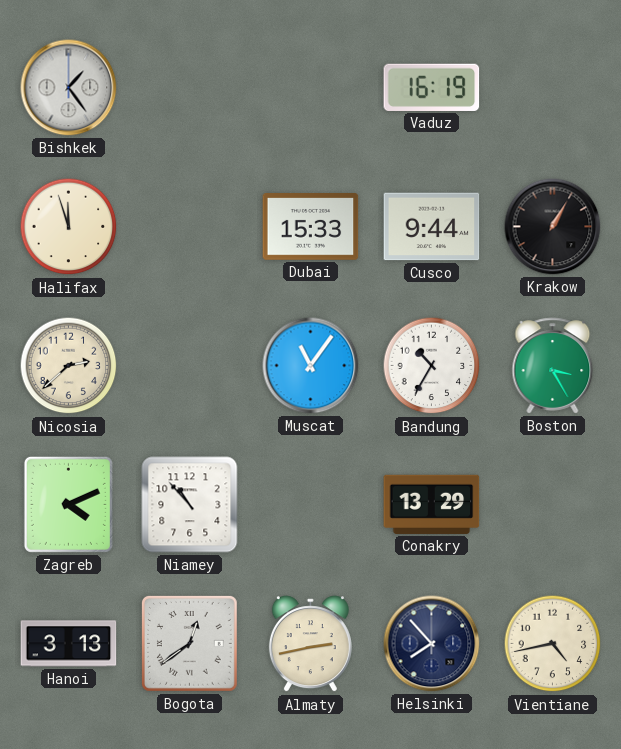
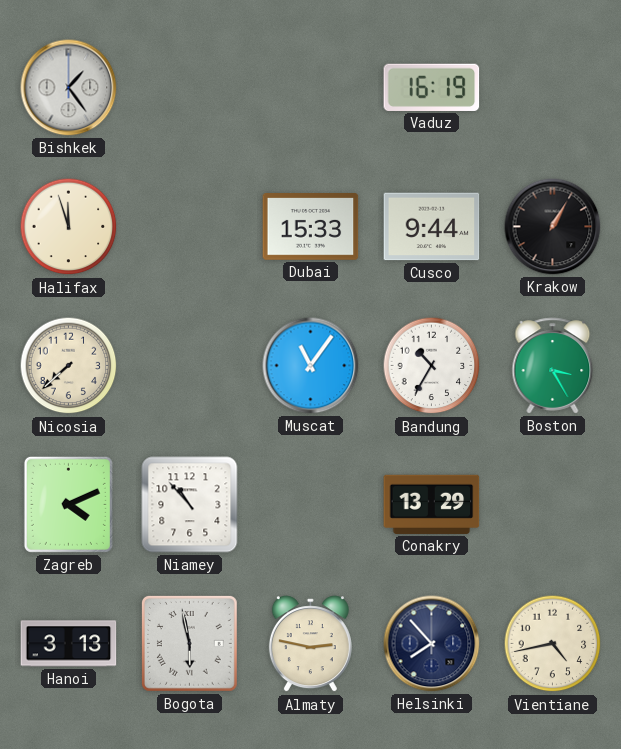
Nicosia: 2:38 -> 7:38
Bogota: 12:39 -> 5:58
Almaty: 2:43 -> 2:47
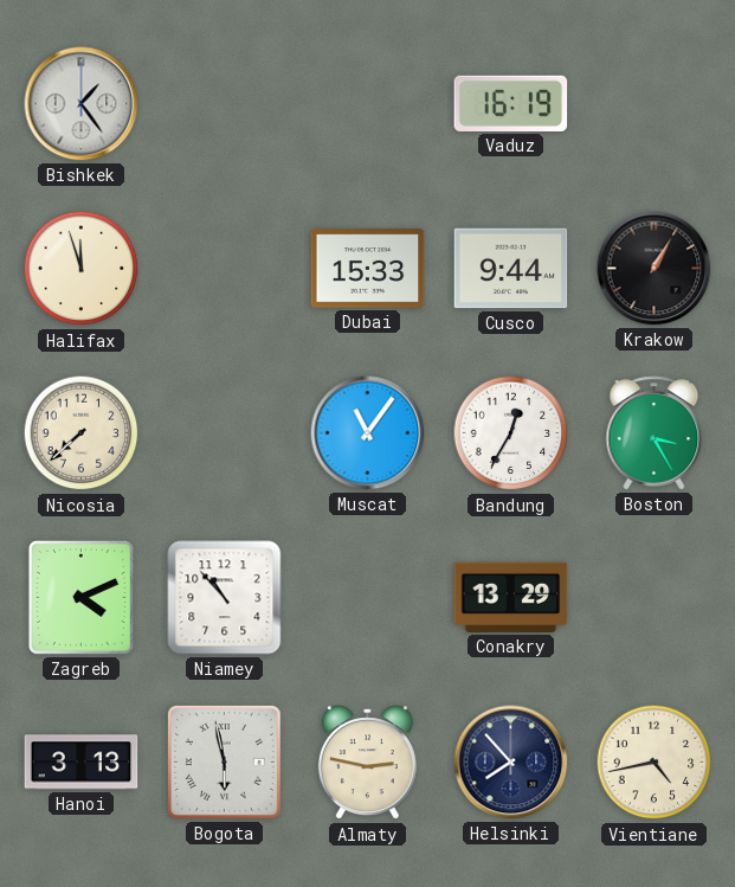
Bandung: 10:35 -> 12:35
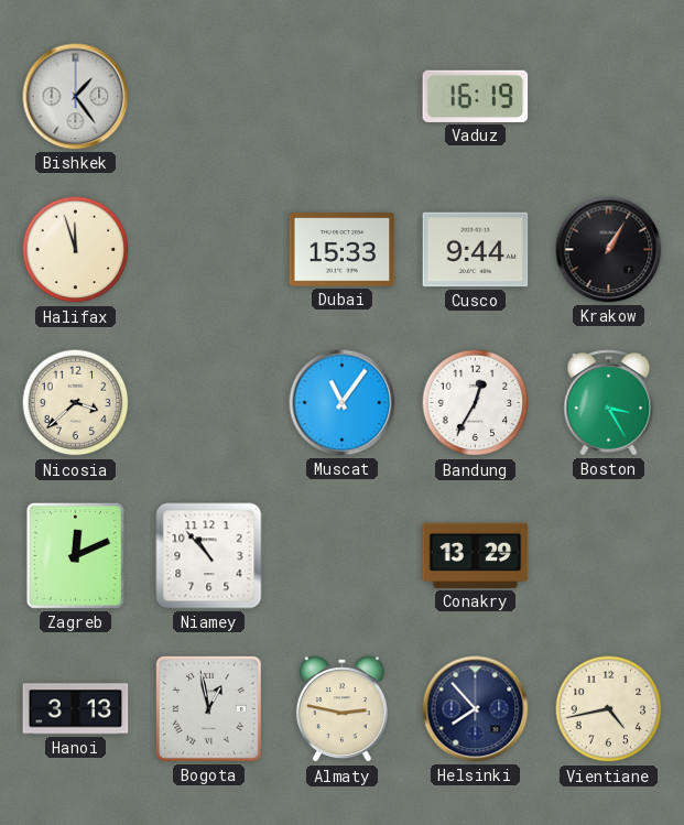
Nicosia: 7:38 -> 3:38
Zagreb: 4:11 -> 12:11
Bogota: 5:58 -> 12:58
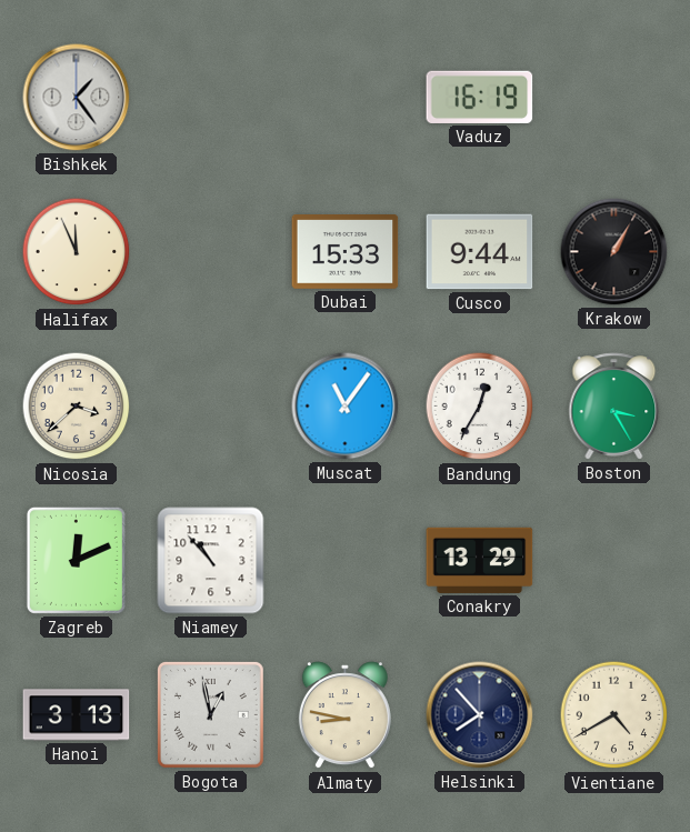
Halifax: 11:57 -> 11:56
Almaty: 2:47 -> 8:47
Vientiane: 4:43 -> 4:40
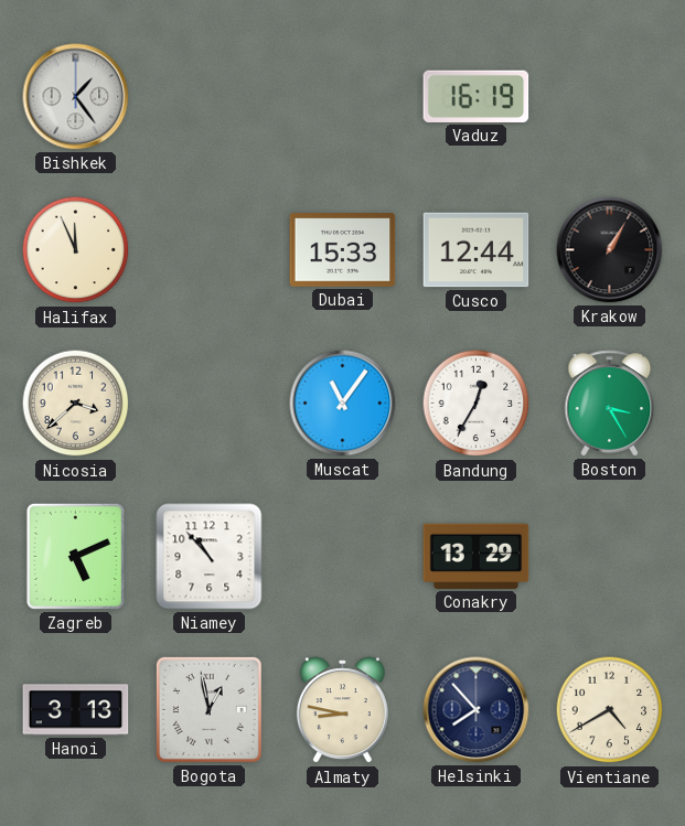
Cusco: 9:44 -> 12:44
Zagreb: 12:11 -> 5:11
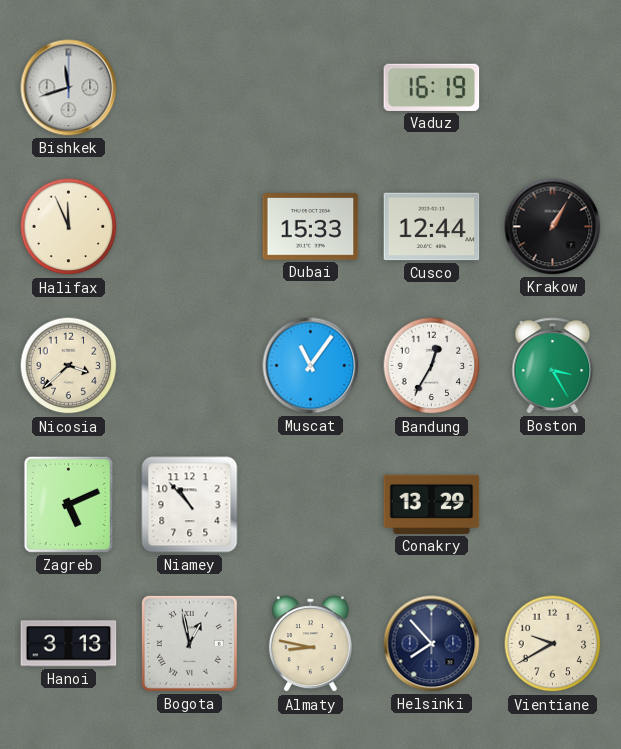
Bishkek: 1:24 -> 11:42
Vientiane: 4:40 -> 9:40
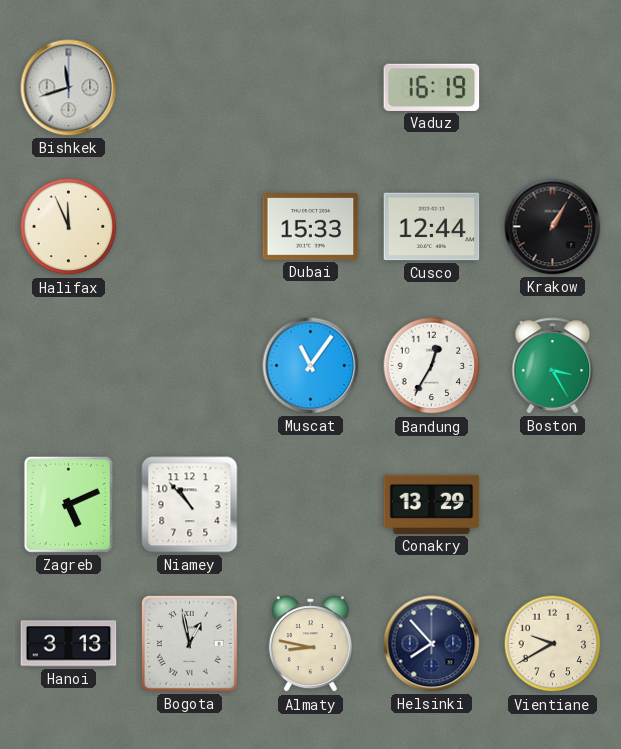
Nicosia: 3:38 -> none
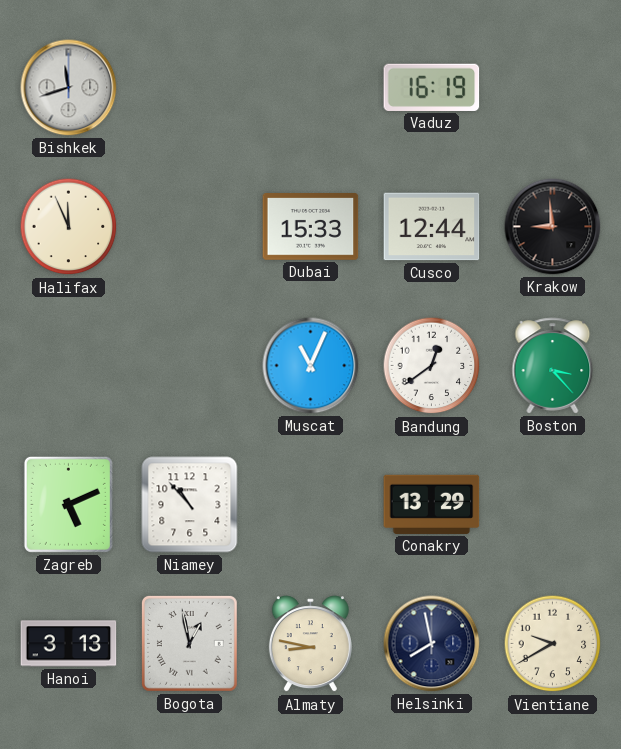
Krakow: 1:05 -> 8:59
Muscat: 11:06 -> 11:04
Bandung: 12:35 -> 12:39
Boston: 3:25 -> 3:23
Helsinki: 7:53 -> 7:58
